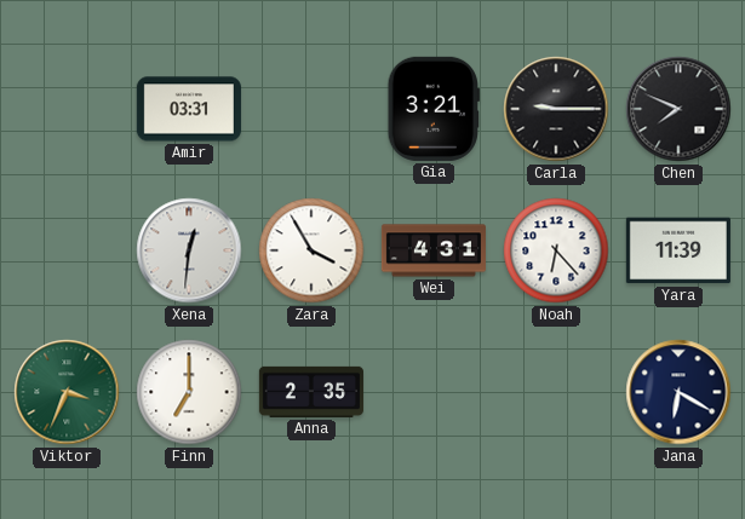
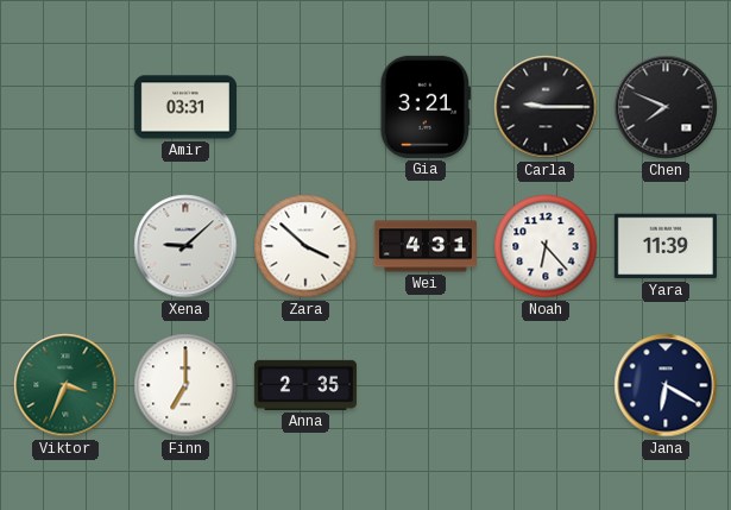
Xena: 12:31 -> 9:08
Zara: 3:55 -> 3:52
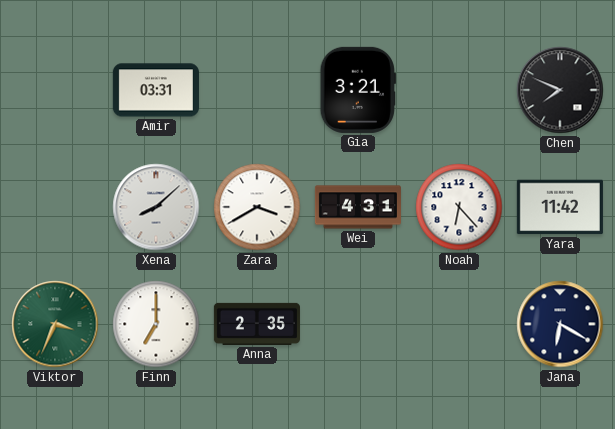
Carla: 9:15 -> none
Xena: 9:08 -> 8:08
Zara: 3:52 -> 3:40
Yara: 11:39 -> 11:42
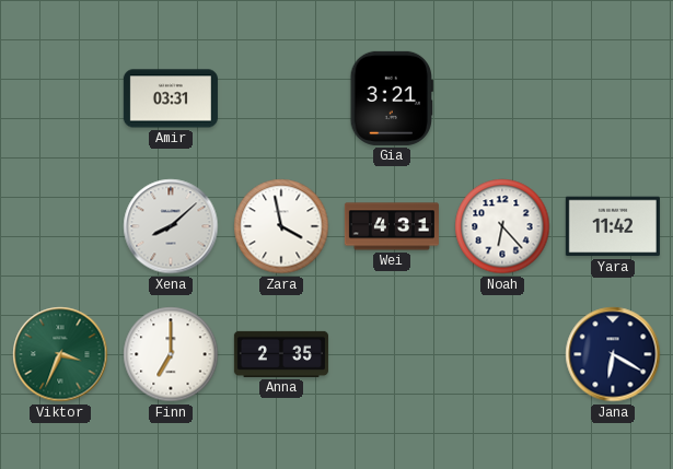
Chen: 7:49 -> none
Zara: 3:40 -> 3:58
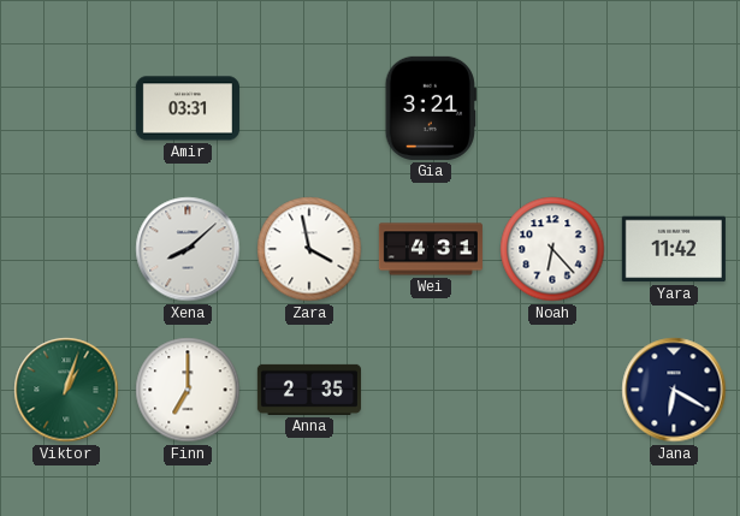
Viktor: 3:34 -> 1:03
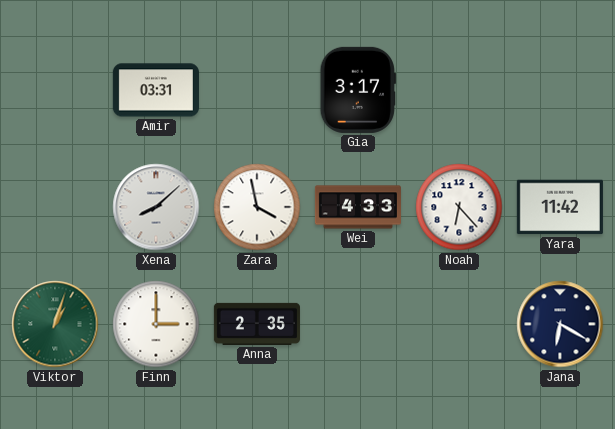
Gia: 3:21 -> 3:17
Wei: 4:31 -> 4:33
Finn: 7:00 -> 3:00
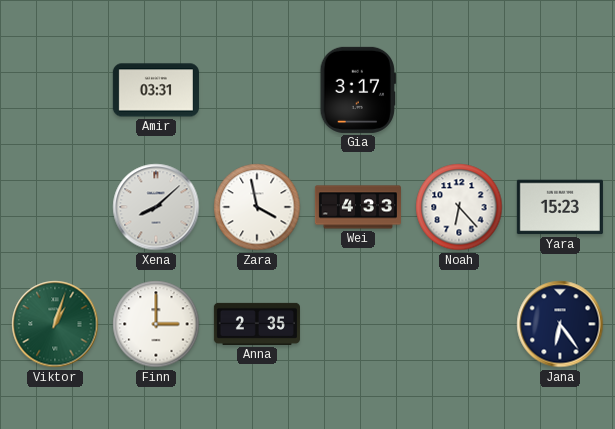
Yara: 11:42 -> 15:23
Jana: 6:20 -> 6:24
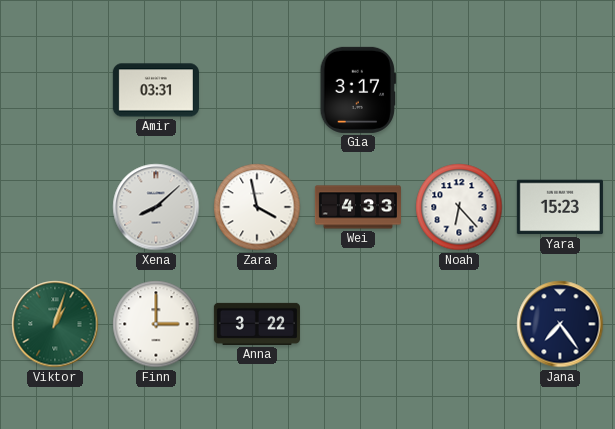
Anna: 2:35 -> 3:22
Jana: 6:24 -> 7:24
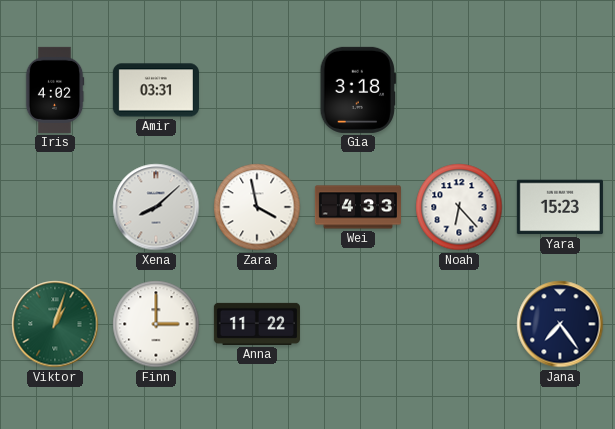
Iris: none -> 4:02
Gia: 3:17 -> 3:18
Anna: 3:22 -> 11:22
